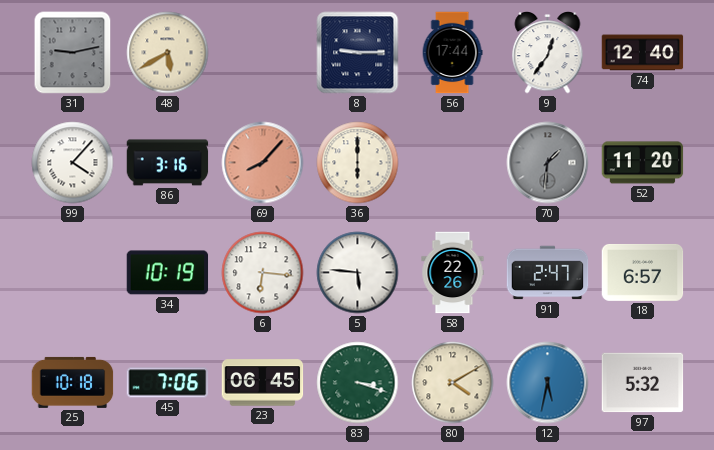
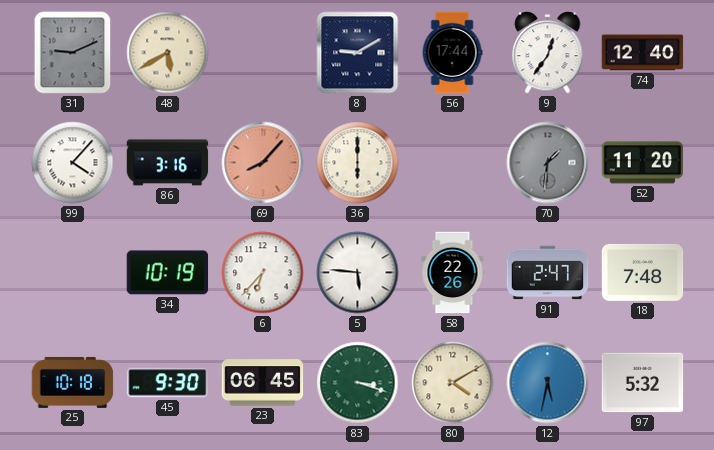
31: 9:13 -> 9:11
8: 9:15 -> 9:10
6: 6:16 -> 6:37
18: 6:57 -> 7:48
45: 7:06 -> 9:30
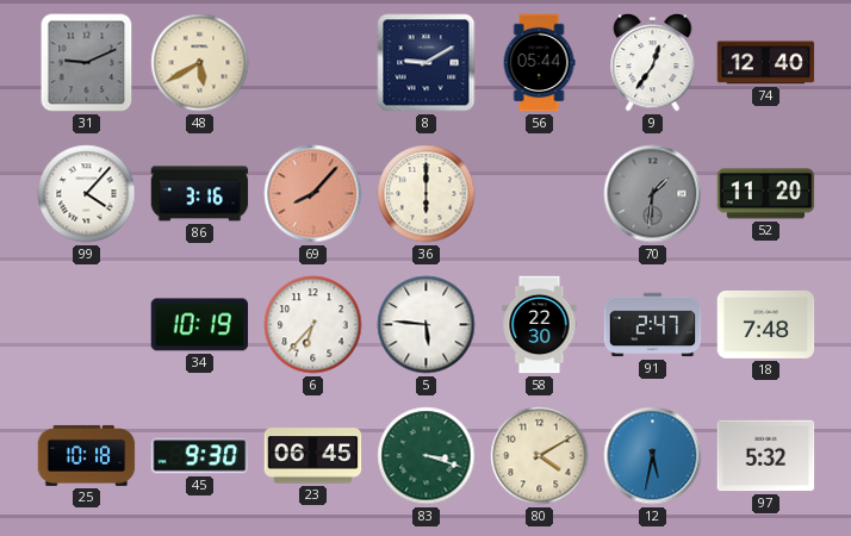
56: 17:44 -> 05:44
58: 22:26 -> 22:30
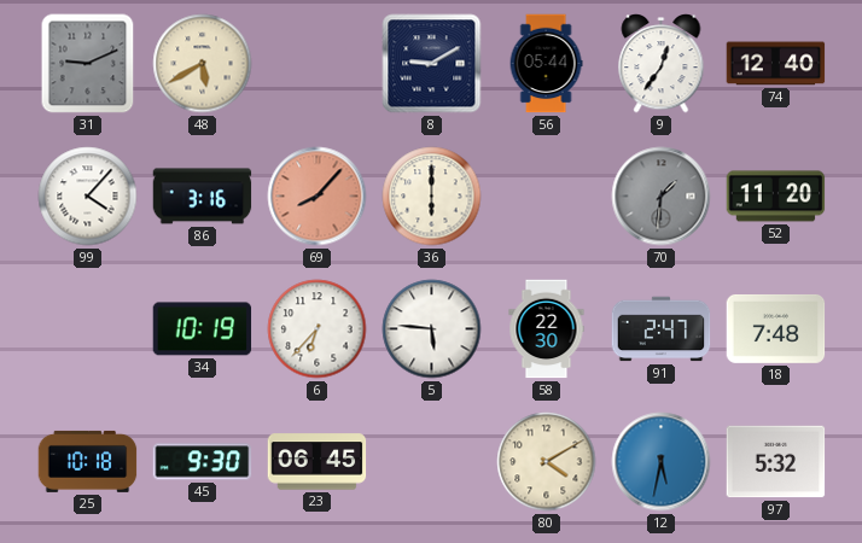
83: 3:18 -> none
